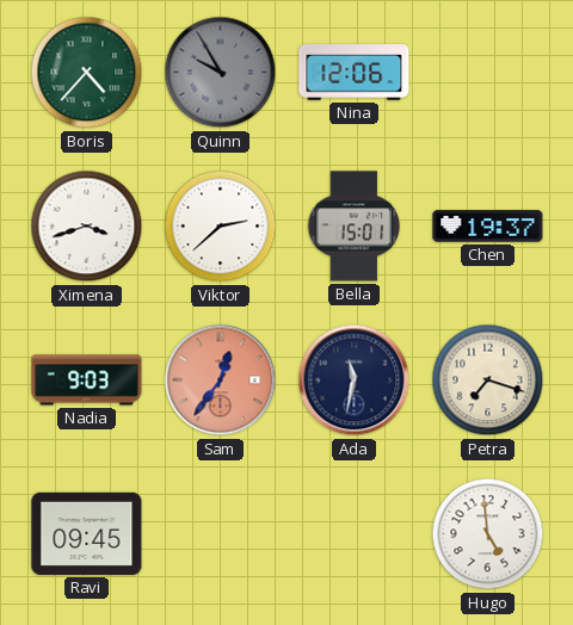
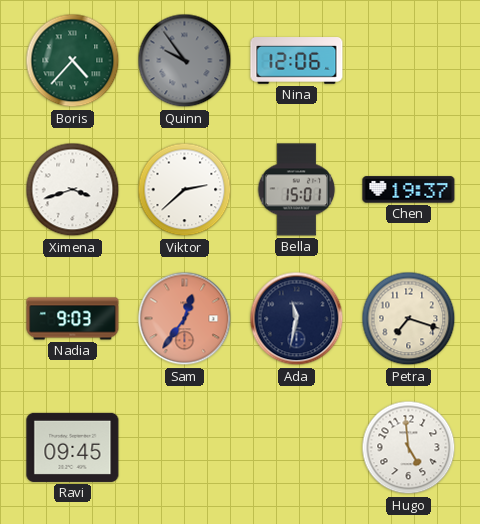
Quinn: 9:55 -> 9:54
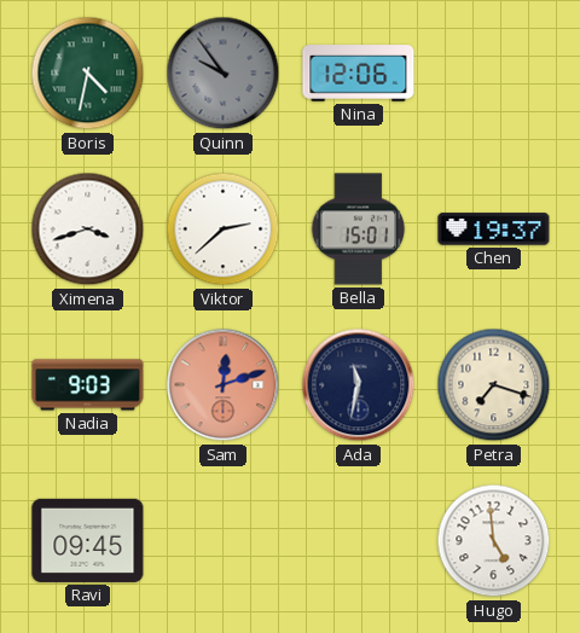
Boris: 4:37 -> 4:32
Sam: 12:36 -> 12:12
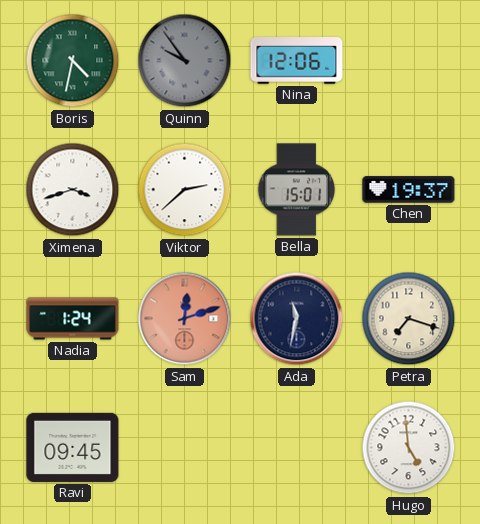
Nadia: 9:03 -> 1:24
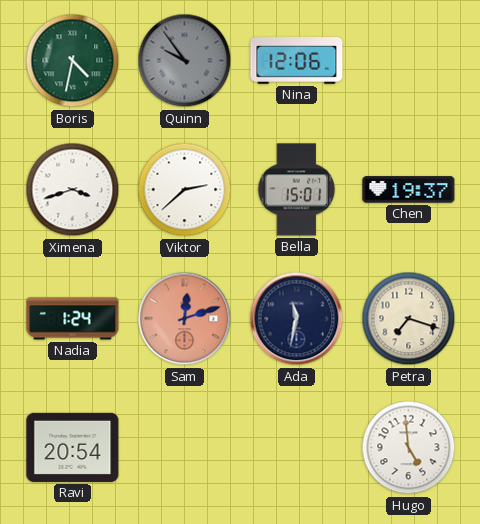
Ravi: 09:45 -> 20:54
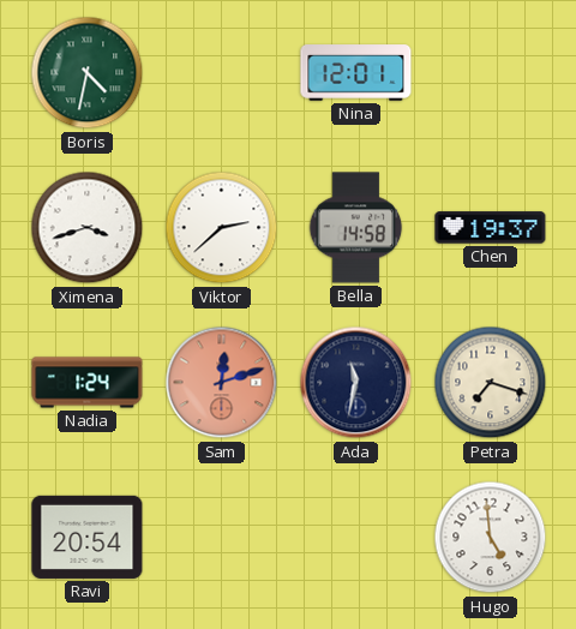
Quinn: 9:54 -> none
Nina: 12:06 -> 12:01
Bella: 15:01 -> 14:58
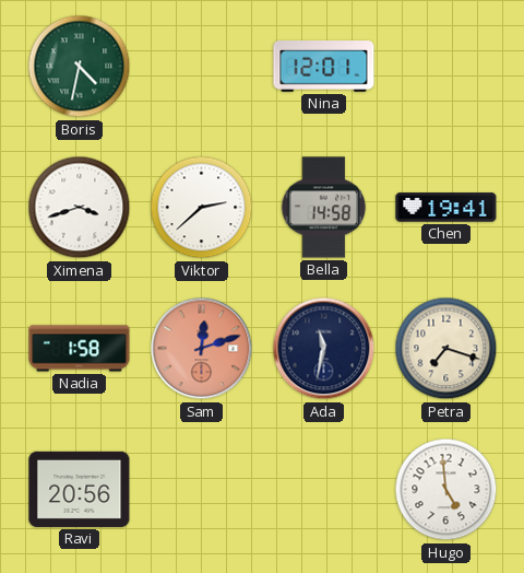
Chen: 19:37 -> 19:41
Nadia: 1:24 -> 1:58
Ravi: 20:54 -> 20:56
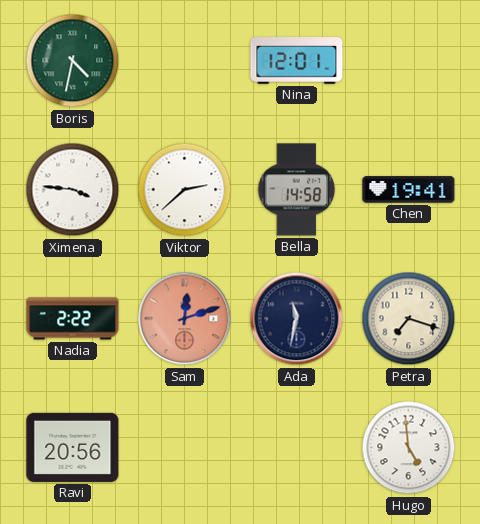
Ximena: 3:42 -> 3:46
Nadia: 1:58 -> 2:22
